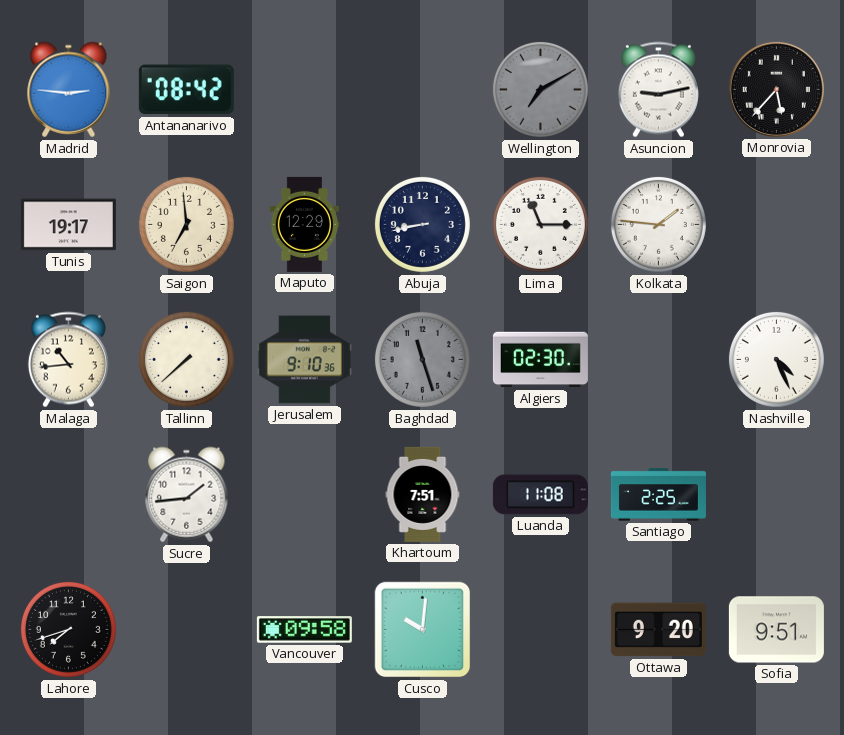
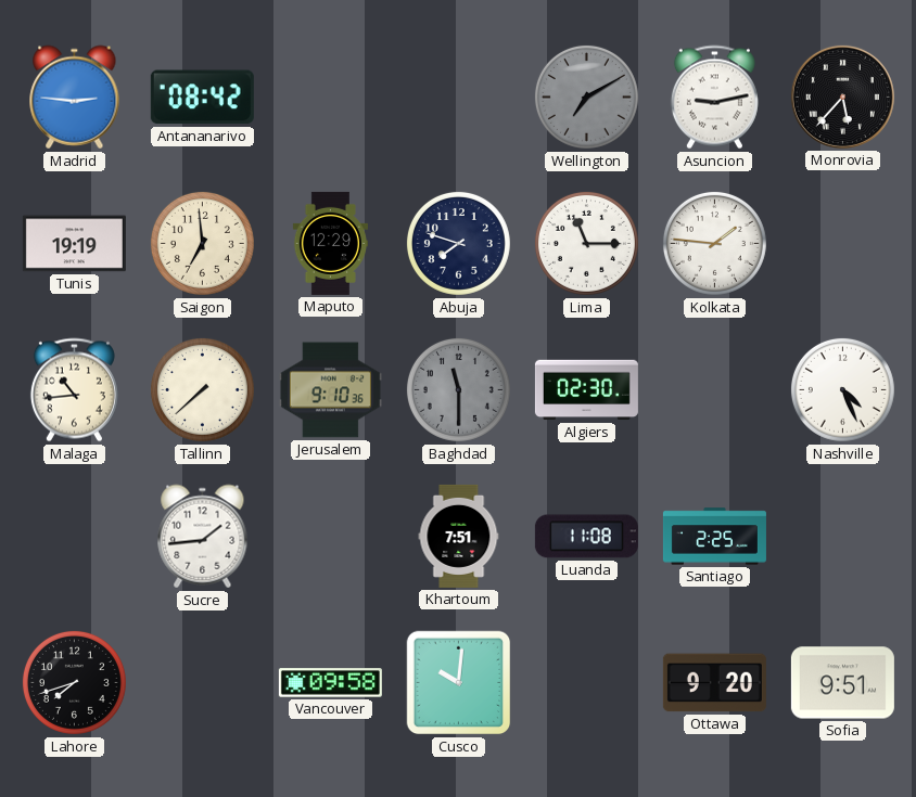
Tunis: 19:17 -> 19:19
Abuja: 8:43 -> 7:48
Baghdad: 11:27 -> 11:30
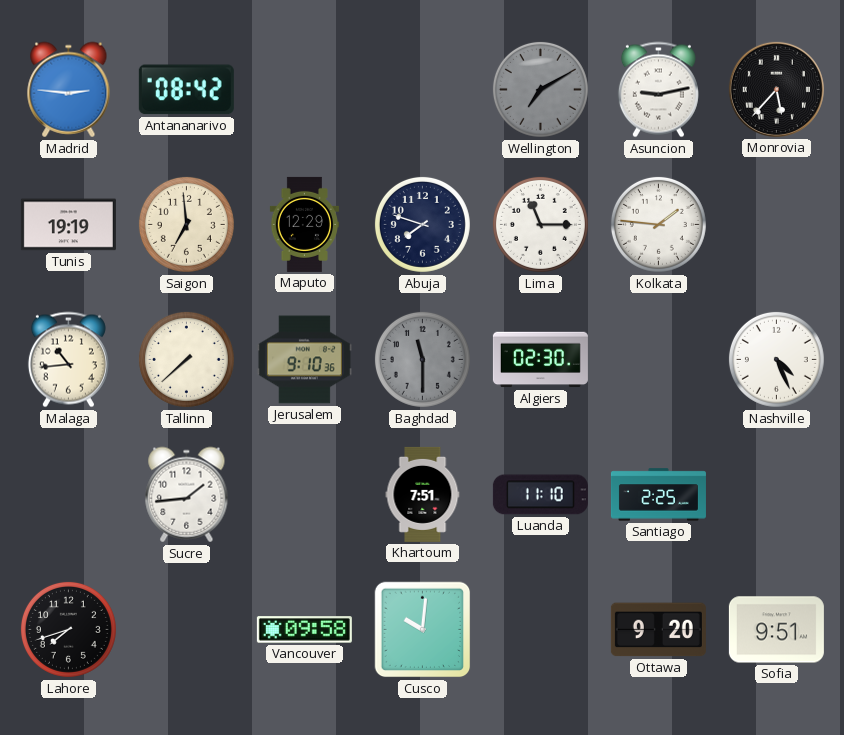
Luanda: 11:08 -> 11:10
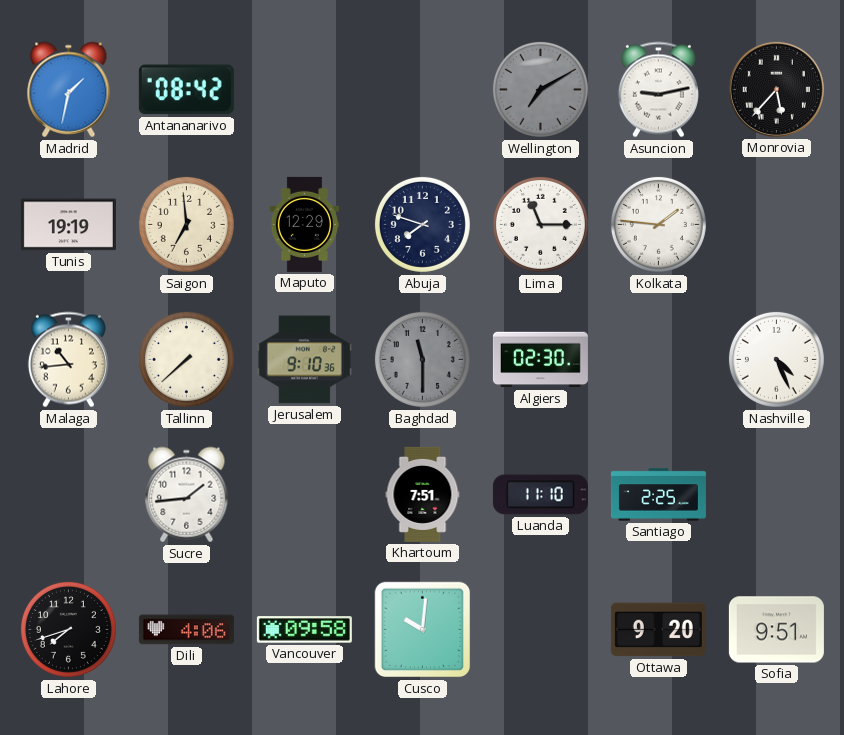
Madrid: 2:46 -> 1:32
Dili: none -> 4:06
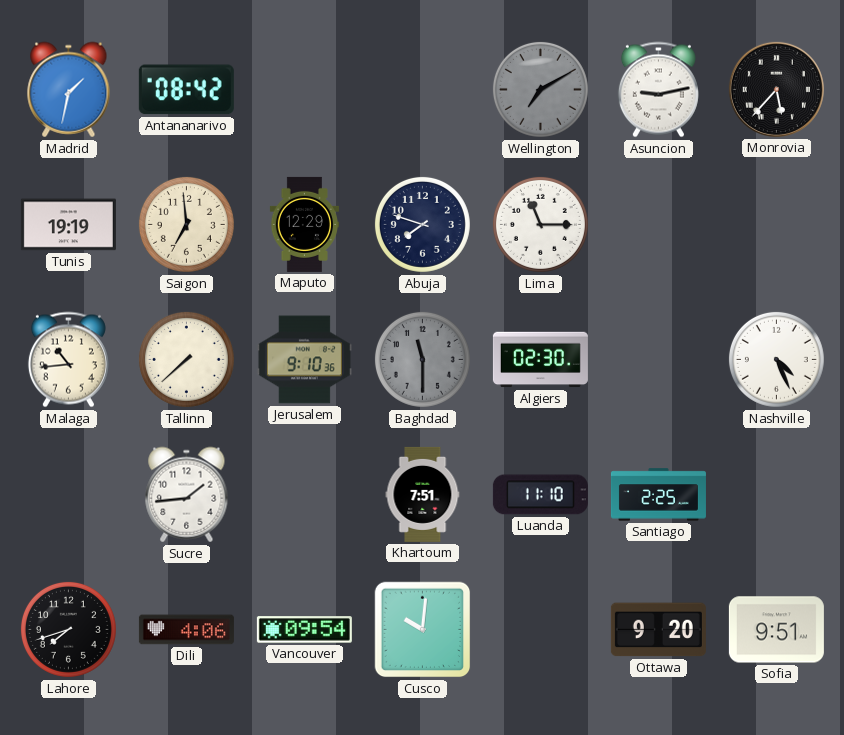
Kolkata: 1:46 -> none
Vancouver: 09:58 -> 09:54
